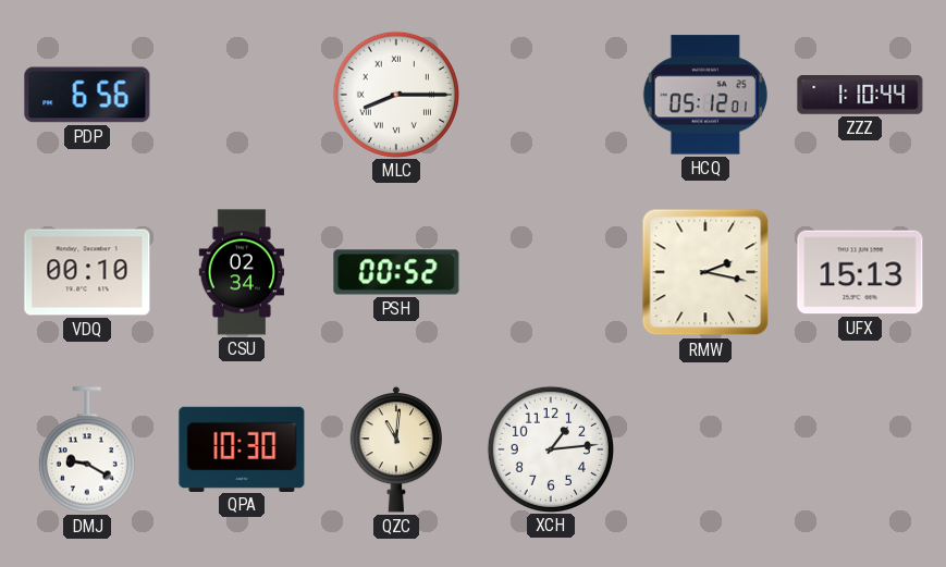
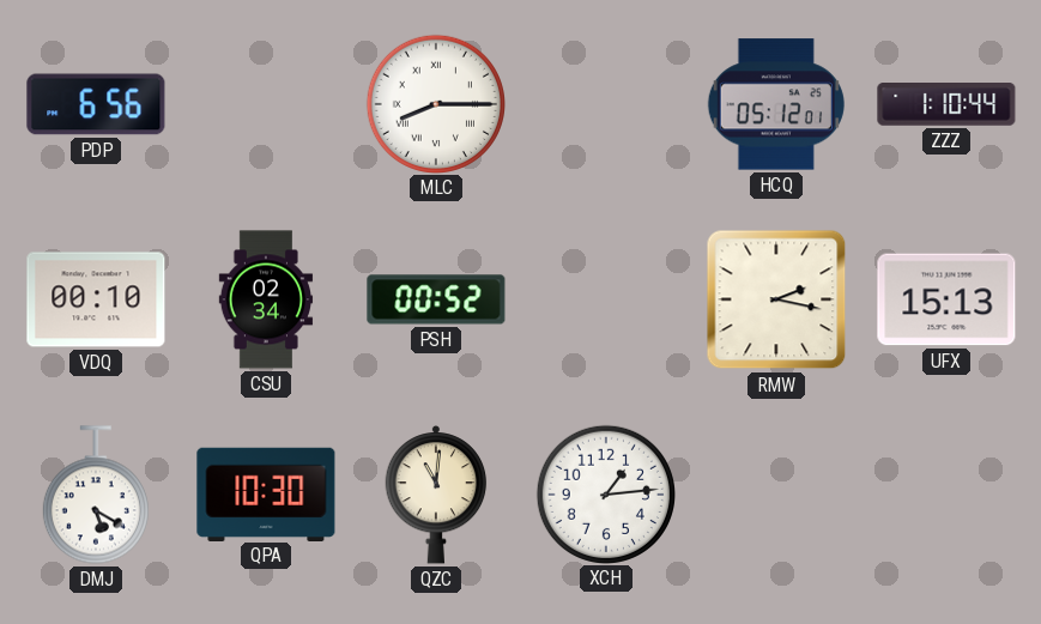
DMJ: 9:20 -> 5:20
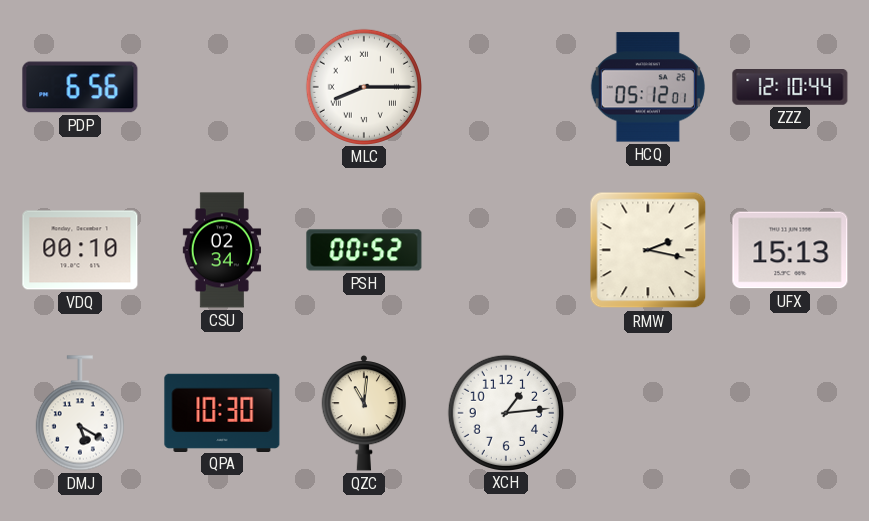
ZZZ: 1:10 -> 12:10
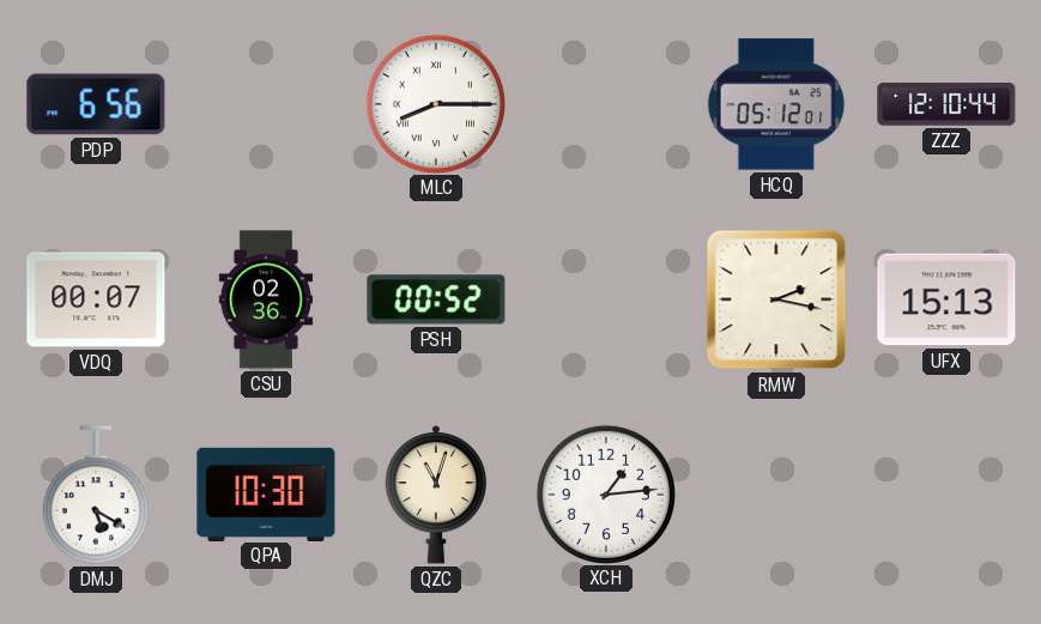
VDQ: 00:10 -> 00:07
CSU: 02:34 -> 02:36
QZC: 11:01 -> 11:03
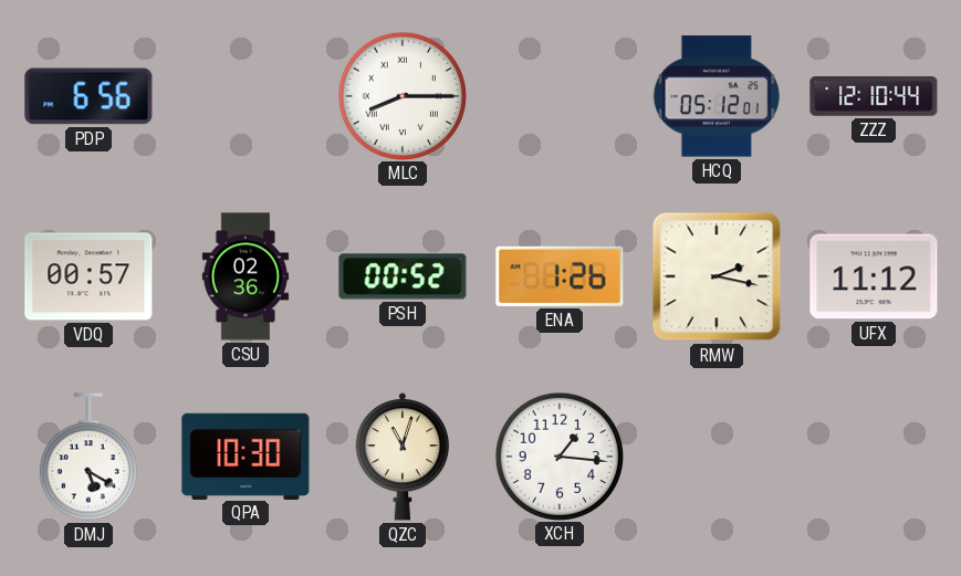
VDQ: 00:07 -> 00:57
ENA: none -> 1:26
UFX: 15:13 -> 11:12
XCH: 1:14 -> 1:16
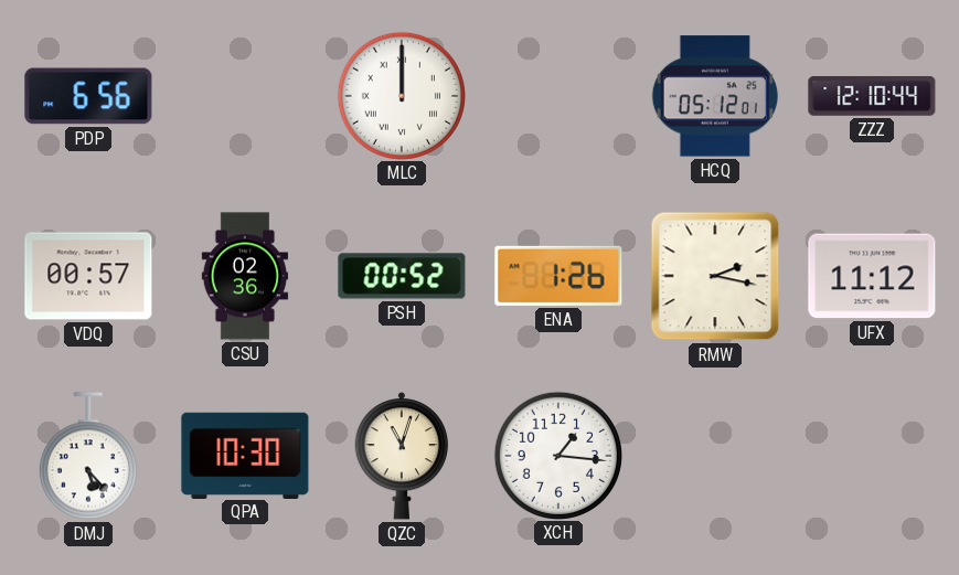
MLC: 8:15 -> 12:00
DMJ: 5:20 -> 5:23
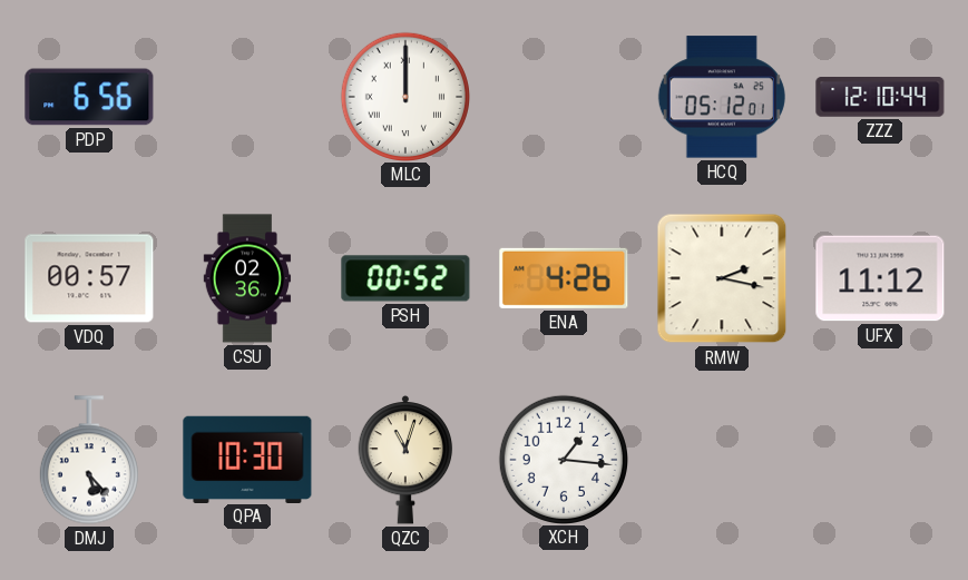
ENA: 1:26 -> 4:26
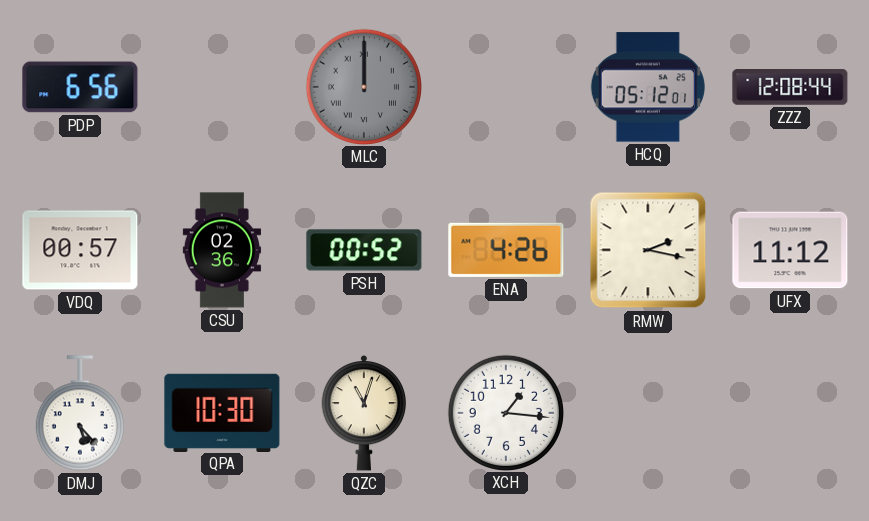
MLC dial: white -> grey
ZZZ: 12:10 -> 12:08
